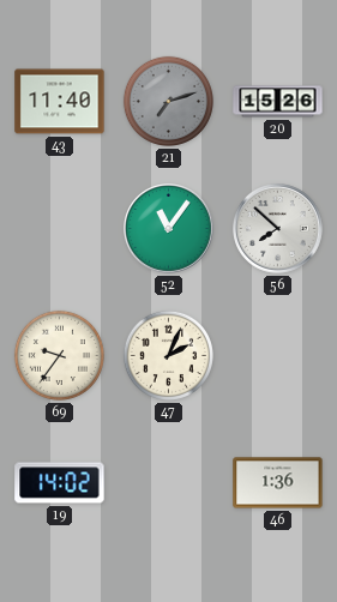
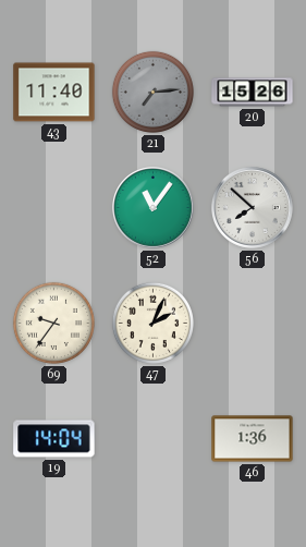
21: 7:12 -> 7:14
19: 14:02 -> 14:04
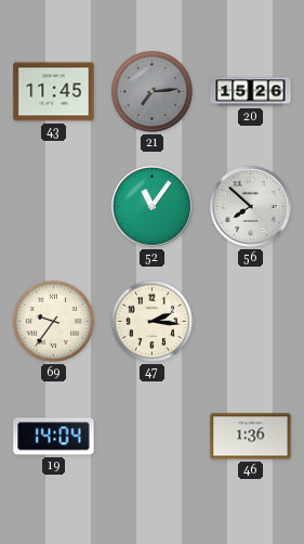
43: 11:40 -> 11:45
47: 2:04 -> 2:16
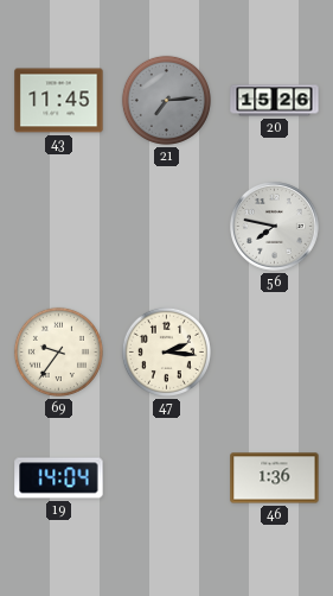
52: 11:06 -> none
56: 7:52 -> 7:47
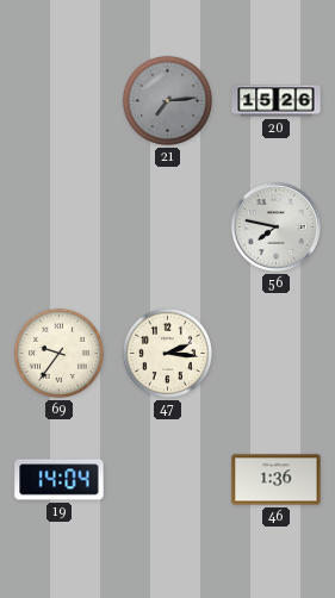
43: 11:45 -> none
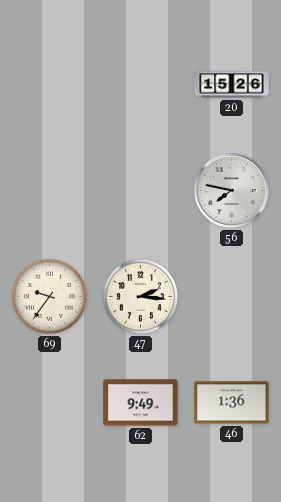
21: 7:14 -> none
19: 14:04 -> none
62: none -> 9:49
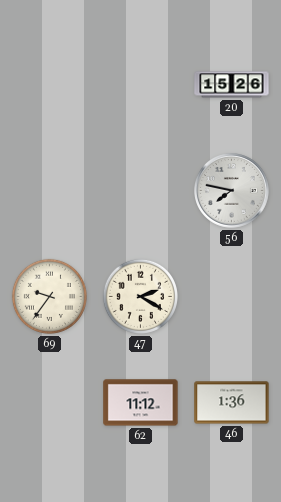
47: 2:16 -> 2:20
62: 9:49 -> 11:12
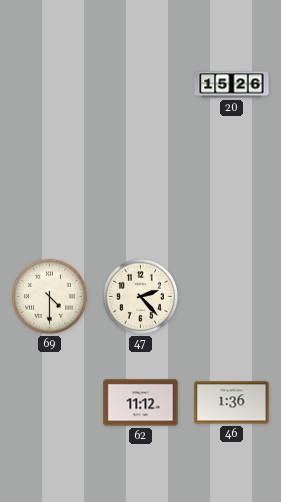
56: 7:47 -> none
69: 9:36 -> 4:30
47: 2:20 -> 2:23
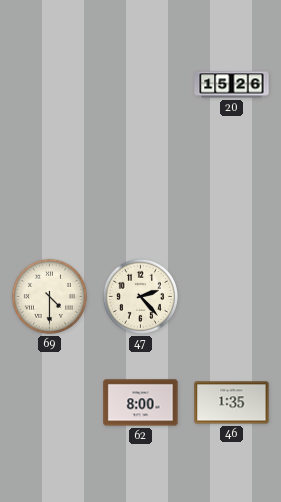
62: 11:12 -> 8:00
46: 1:36 -> 1:35
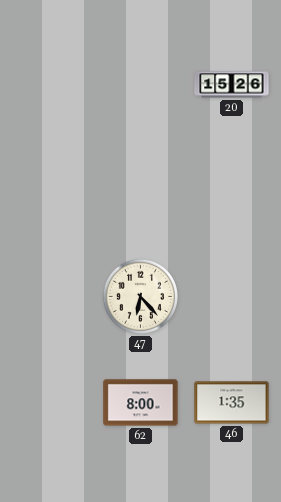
69: 4:30 -> none
47: 2:23 -> 6:23
